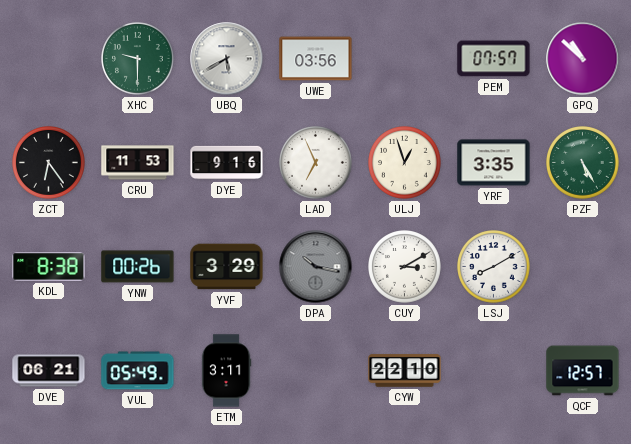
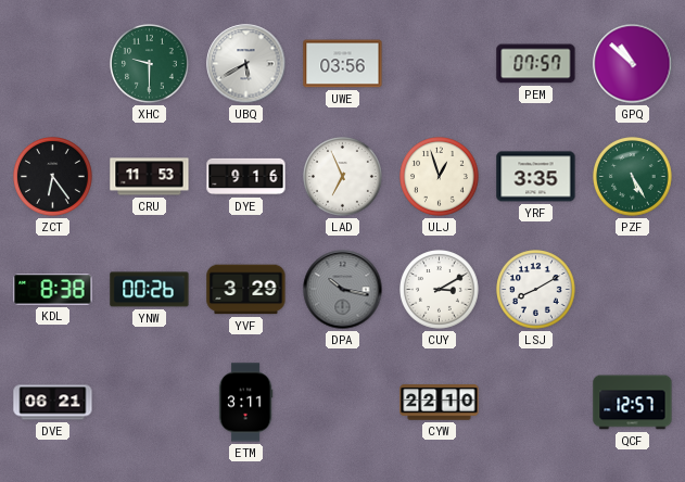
VUL: 05:49 -> none
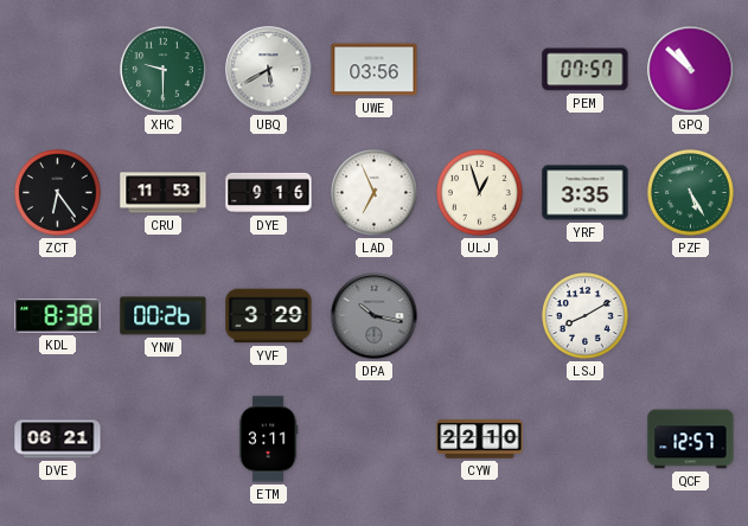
CUY: 3:10 -> none
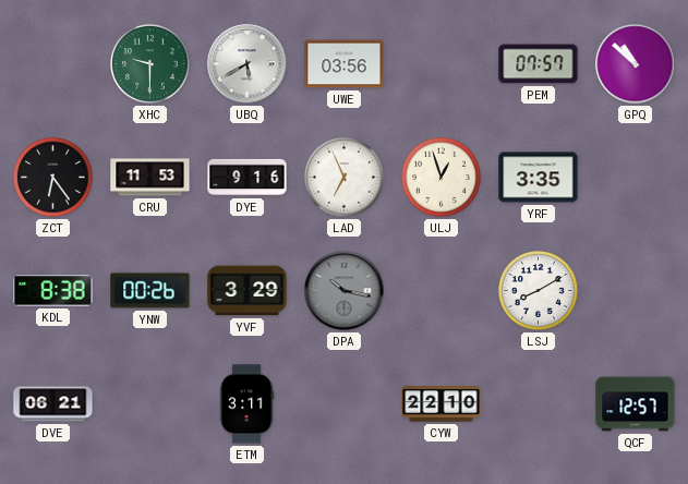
PZF: 5:25 -> none
